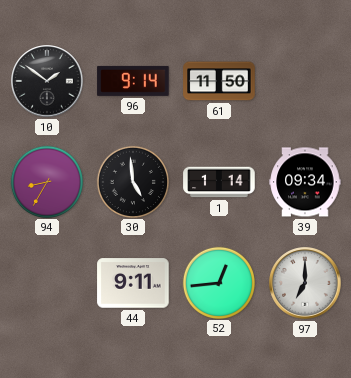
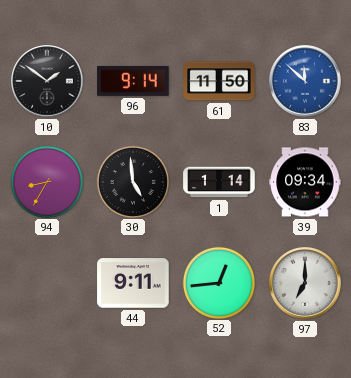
83: none -> 11:52
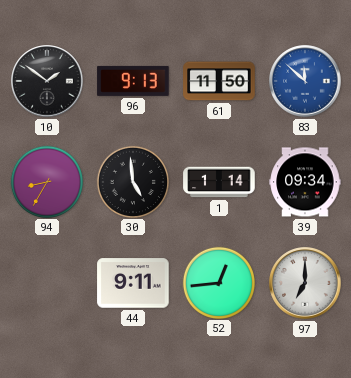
96: 9:14 -> 9:13
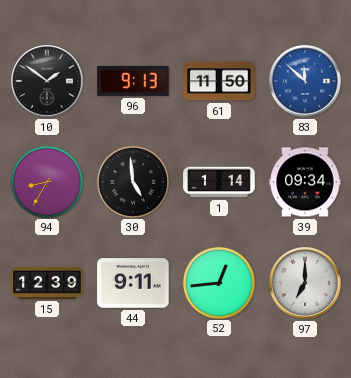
15: none -> 12:39
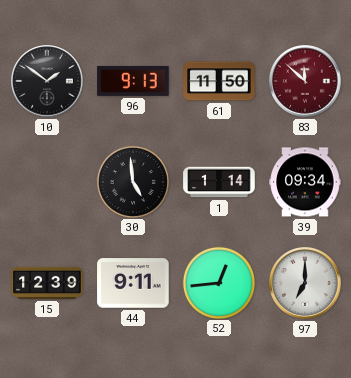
83 dial: blue -> burgundy
94: 8:35 -> none
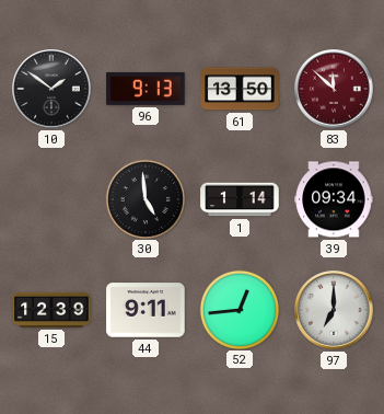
61: 11:50 -> 13:50
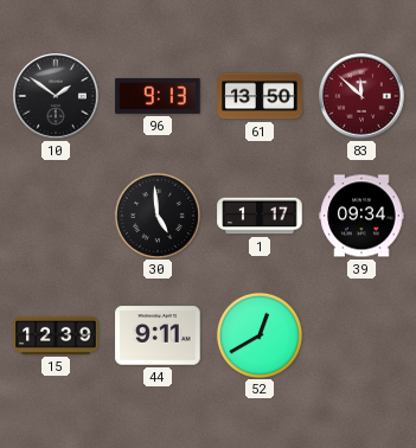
1: 1:14 -> 1:17
52: 12:44 -> 12:40
97: 7:00 -> none
